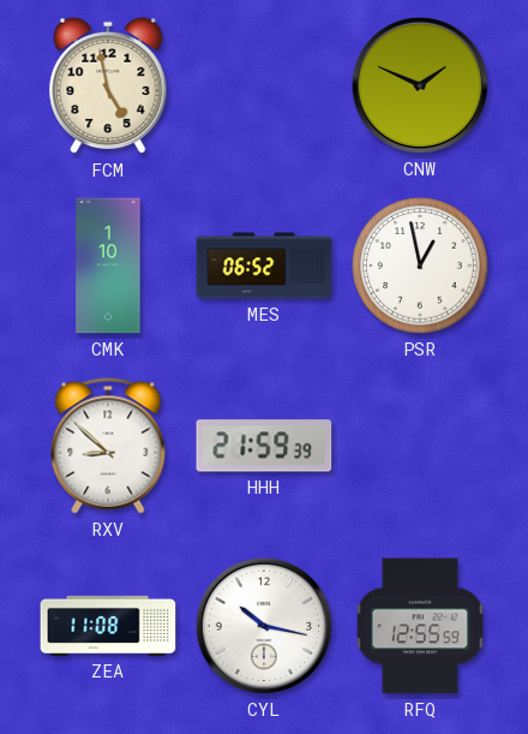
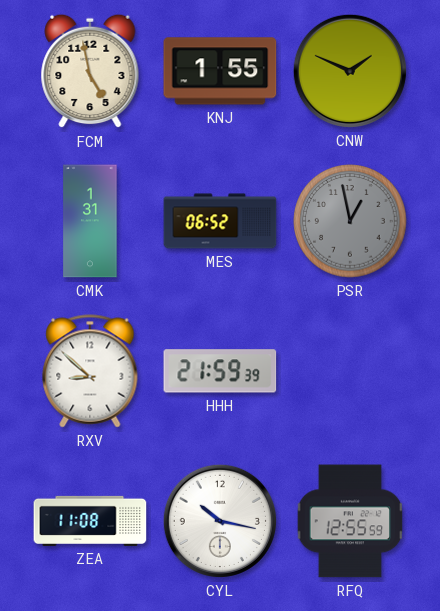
KNJ: none -> 1:55
CMK: 1:10 -> 1:31
PSR dial: white -> grey
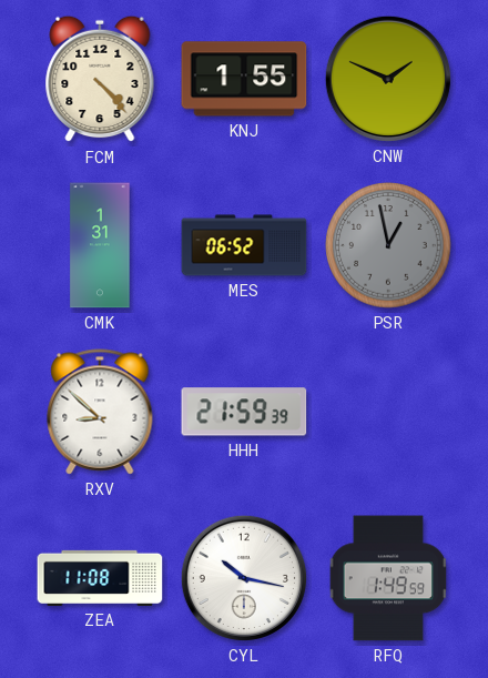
FCM: 4:58 -> 4:23
RFQ: 12:55 -> 1:49
